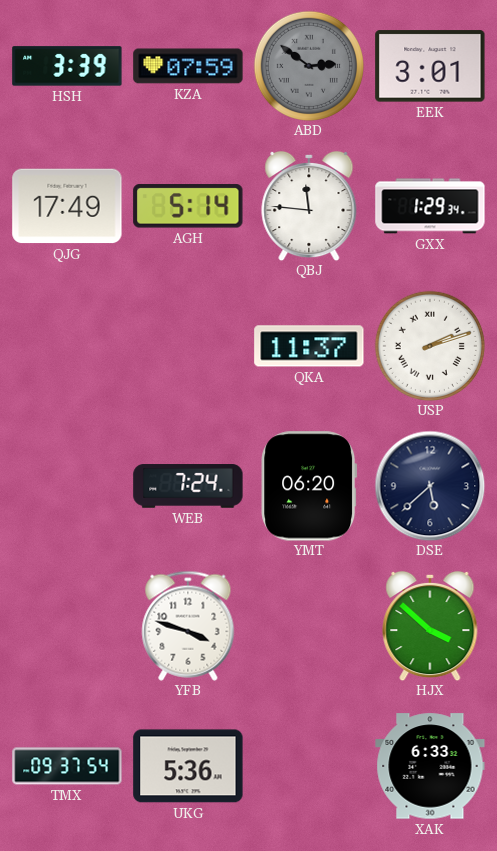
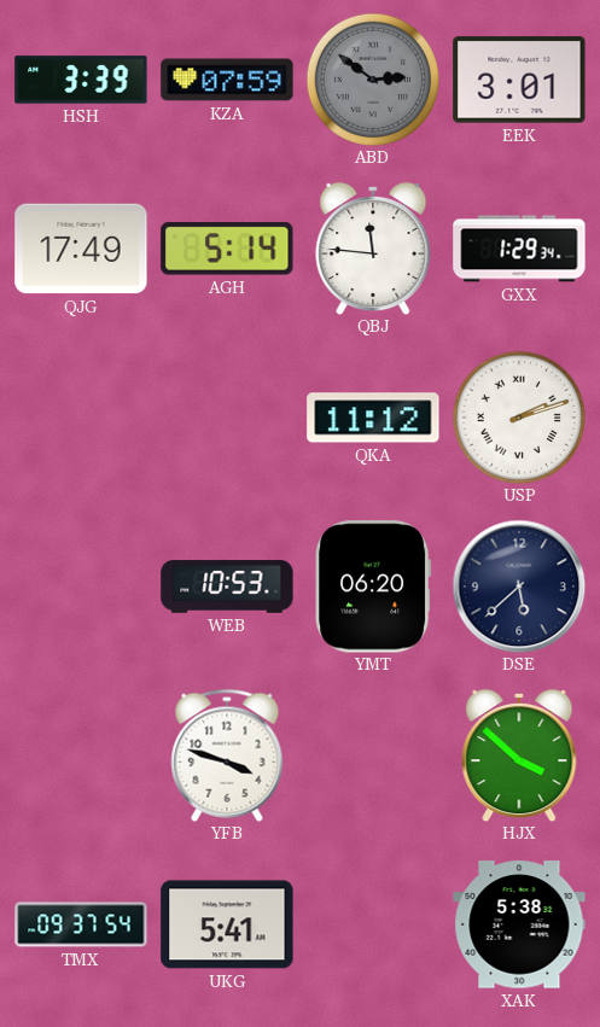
QKA: 11:37 -> 11:12
WEB: 7:24 -> 10:53
UKG: 5:36 -> 5:41
XAK: 6:33 -> 5:38
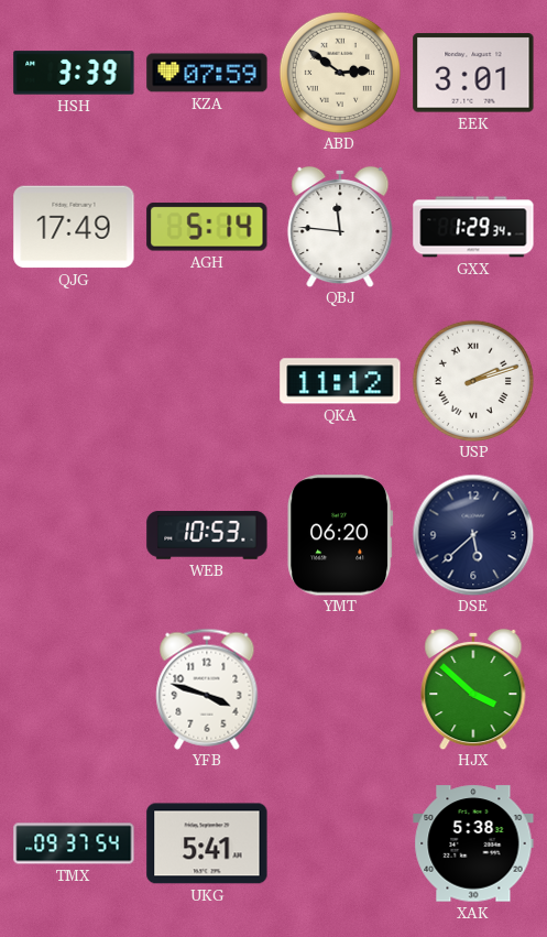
ABD dial: grey -> cream
